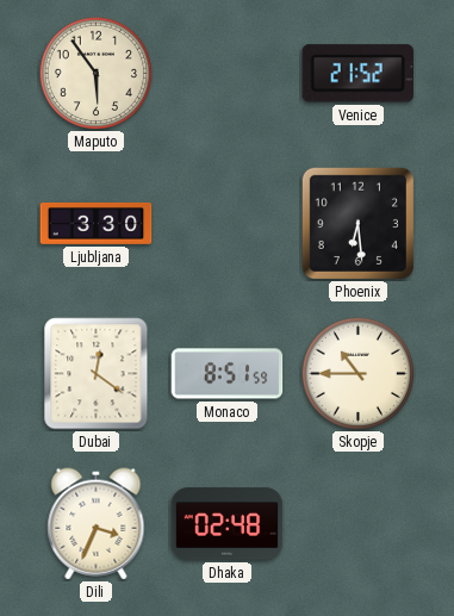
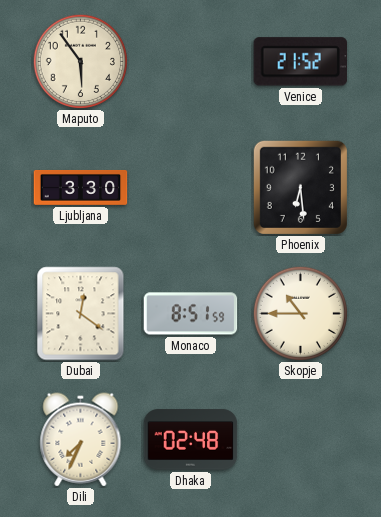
Dili: 3:34 -> 7:34
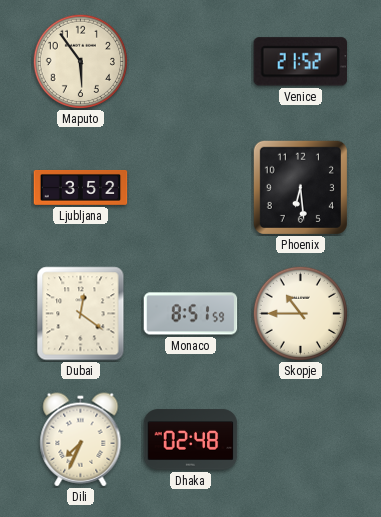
Ljubljana: 3:30 -> 3:52
